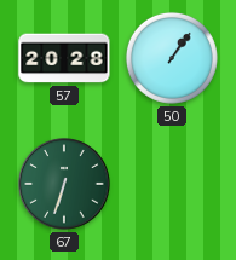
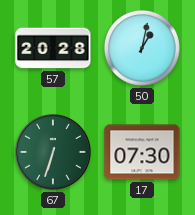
50: 1:06 -> 1:02
17: none -> 07:30
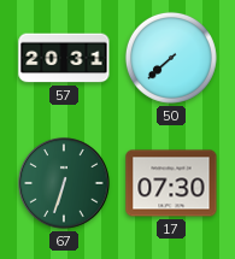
57: 20:28 -> 20:31
50: 1:02 -> 7:38
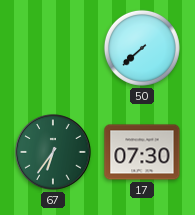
57: 20:31 -> none
67: 6:33 -> 6:36
